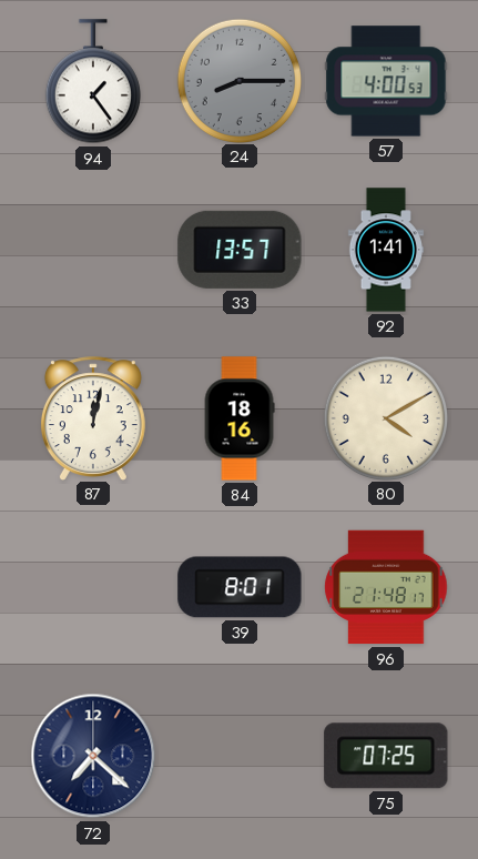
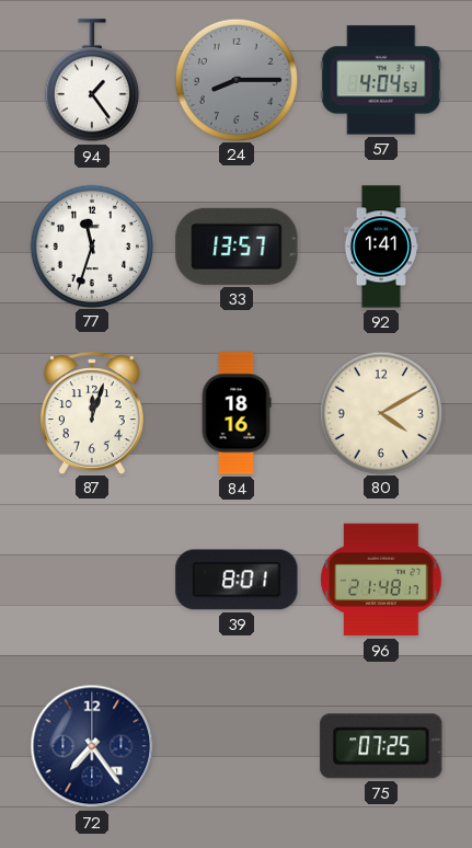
57: 4:00 -> 4:04
77: none -> 11:33
87: 12:02 -> 12:03
72: 7:22 -> 7:24
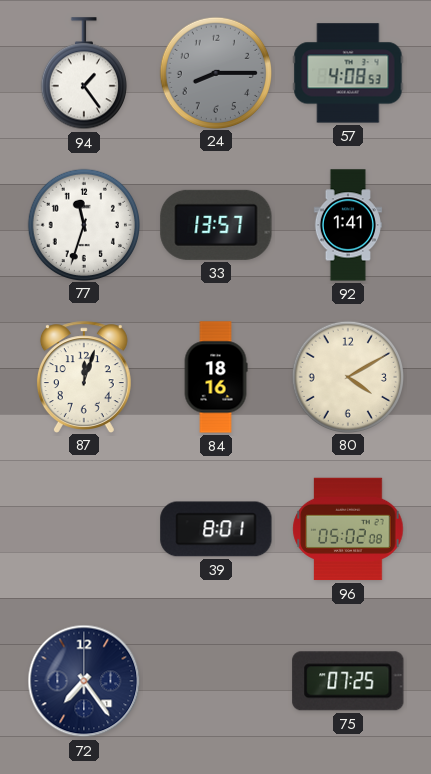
57: 4:04 -> 4:08
96: 21:48 -> 05:02
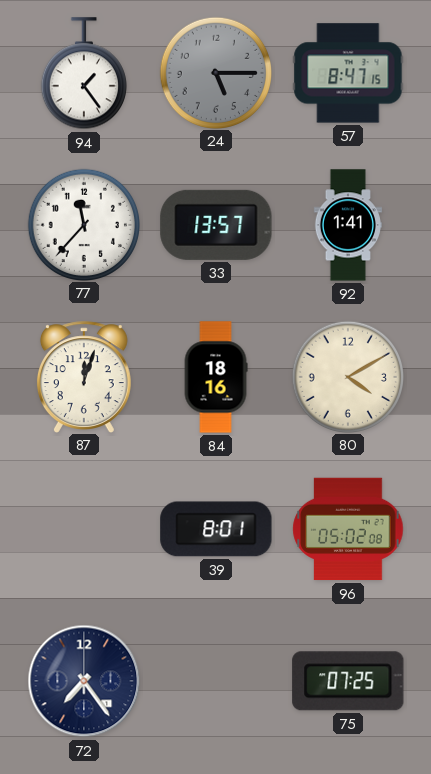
24: 8:15 -> 5:15
57: 4:08 -> 8:47
77: 11:33 -> 11:37
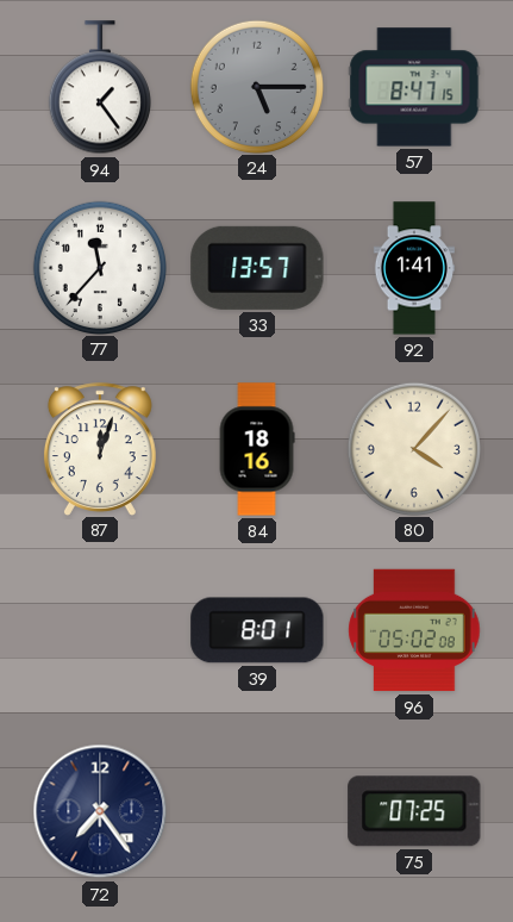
80: 4:10 -> 4:07
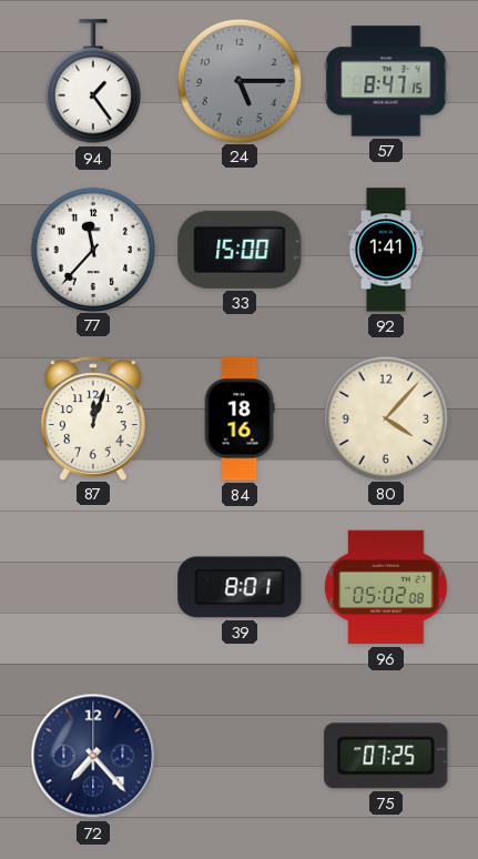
33: 13:57 -> 15:00
72: 7:24 -> 7:23
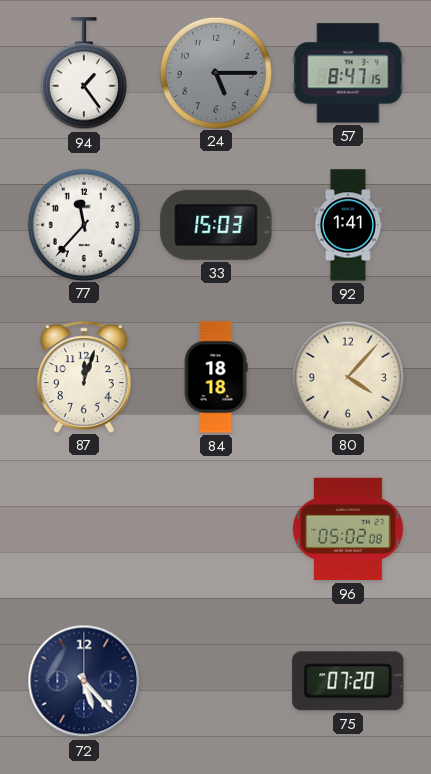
33: 15:00 -> 15:03
84: 18:16 -> 18:18
39: 8:01 -> none
72: 7:23 -> 5:23
75: 07:25 -> 07:20
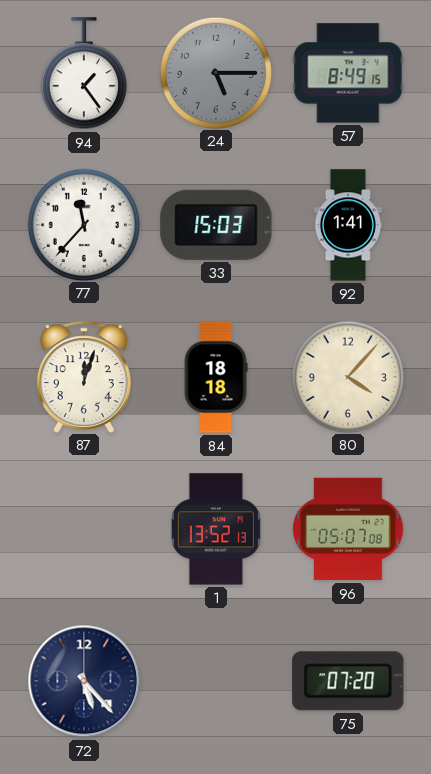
57: 8:47 -> 8:49
1: none -> 13:52
96: 05:02 -> 05:07
